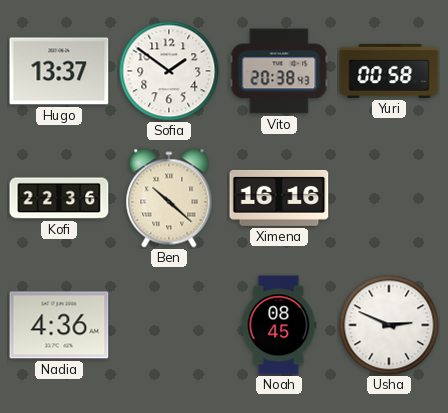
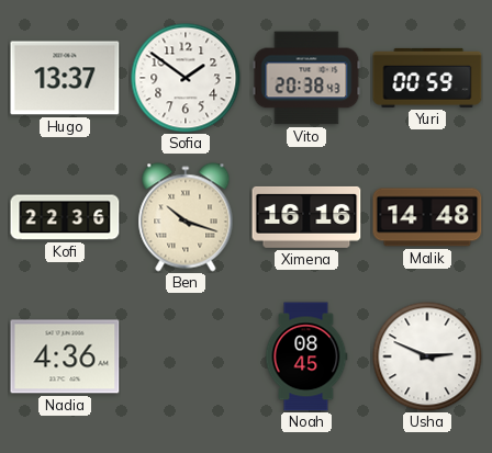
Yuri: 00:58 -> 00:59
Ben: 10:22 -> 10:18
Malik: none -> 14:48
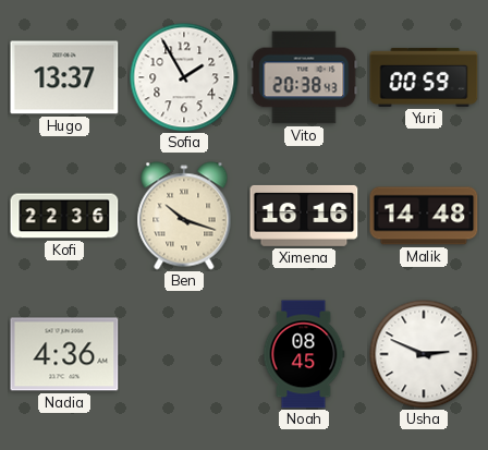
Sofia: 1:51 -> 1:55
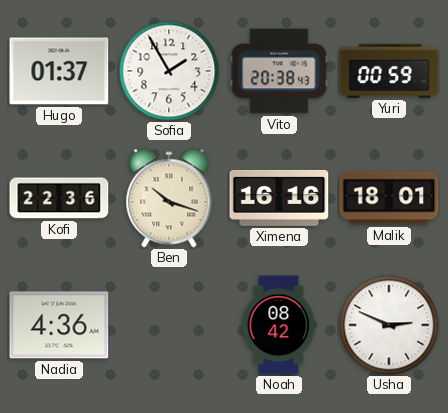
Hugo: 13:37 -> 01:37
Malik: 14:48 -> 18:01
Noah: 08:45 -> 08:42
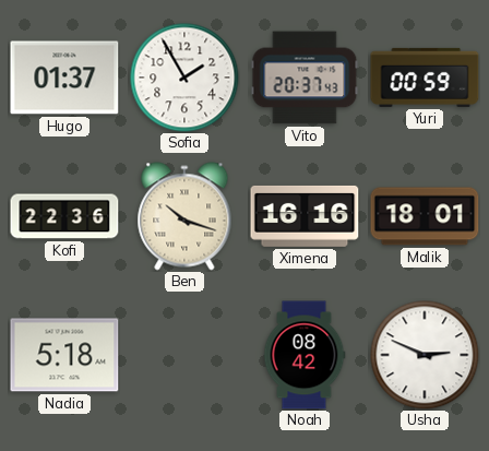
Vito: 20:38 -> 20:37
Nadia: 4:36 -> 5:18
